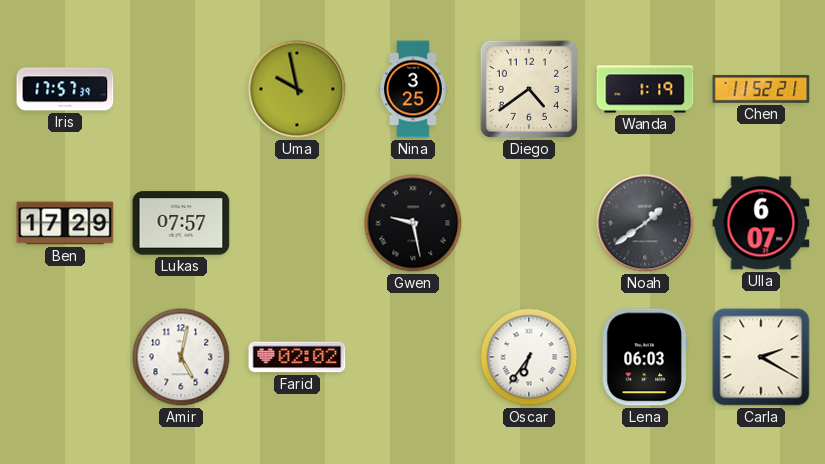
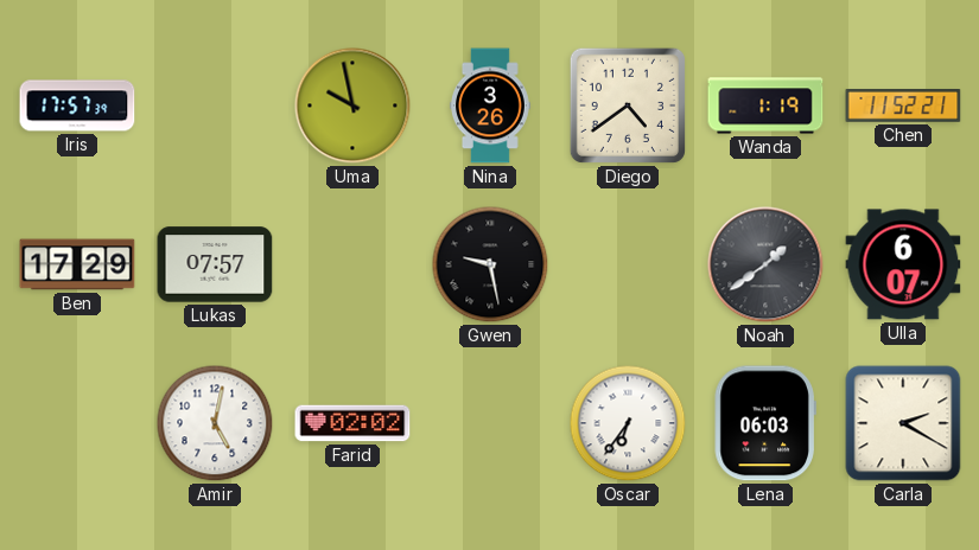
Nina: 3:25 -> 3:26
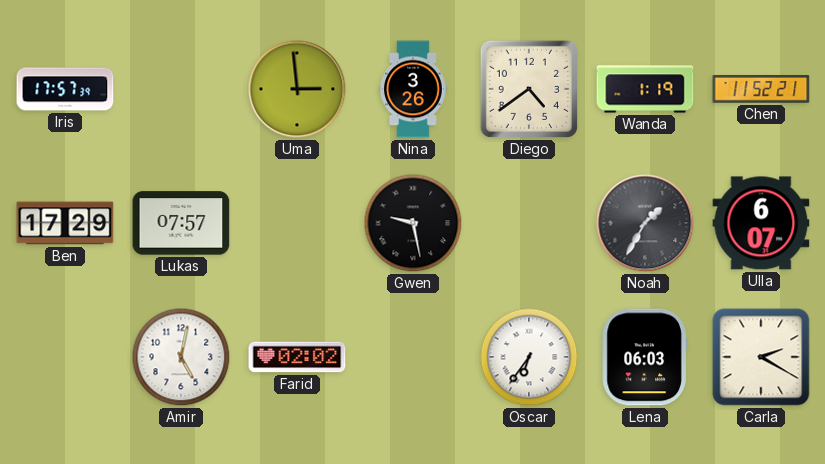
Uma: 9:58 -> 2:59
Noah: 1:39 -> 1:35
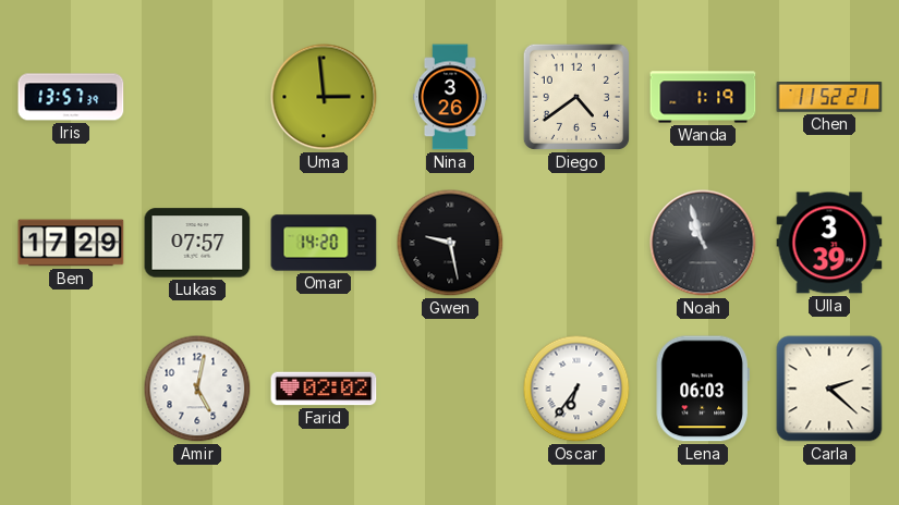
Iris: 17:57 -> 13:57
Omar: none -> 14:20
Noah: 1:35 -> 10:57
Ulla: 6:07 -> 3:39
Carla: 2:20 -> 2:22
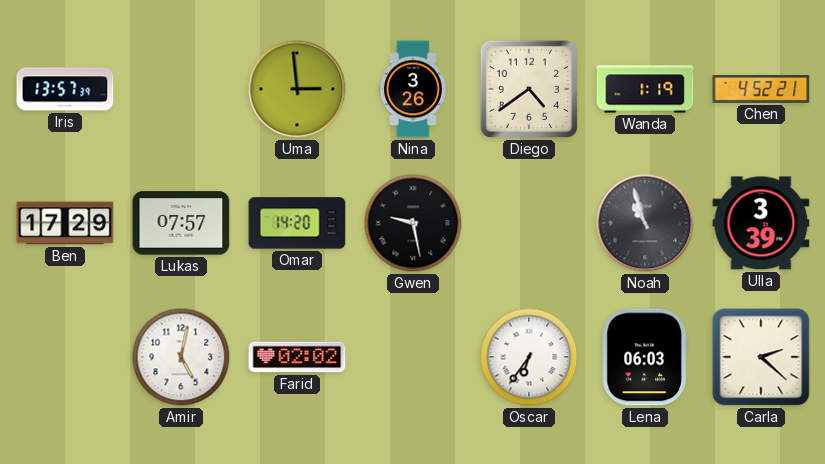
Chen: 11:52 -> 4:52
